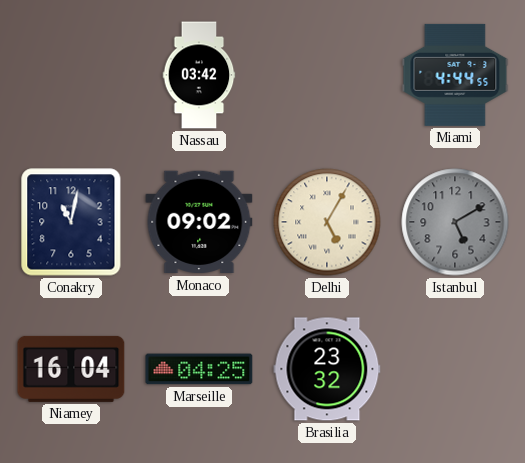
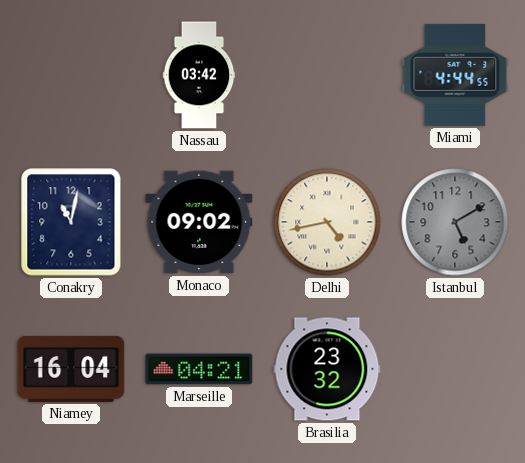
Delhi: 5:05 -> 4:43
Marseille: 04:25 -> 04:21
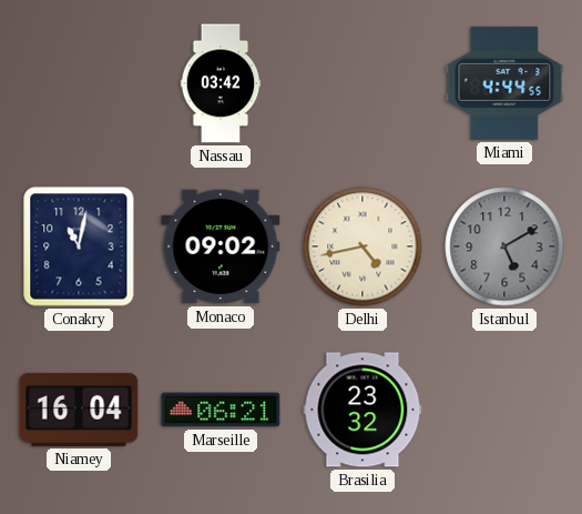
Marseille: 04:21 -> 06:21
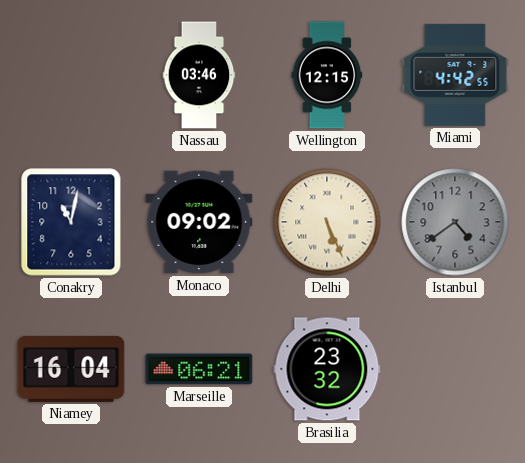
Nassau: 03:42 -> 03:46
Wellington: none -> 12:15
Miami: 4:44 -> 4:42
Delhi: 4:43 -> 5:26
Istanbul: 5:10 -> 4:39
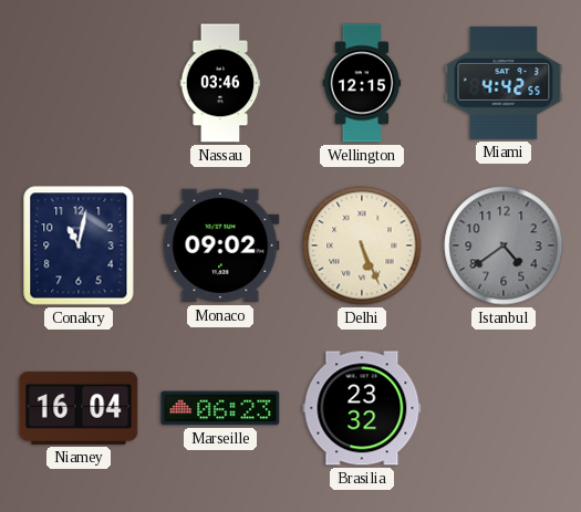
Marseille: 06:21 -> 06:23
